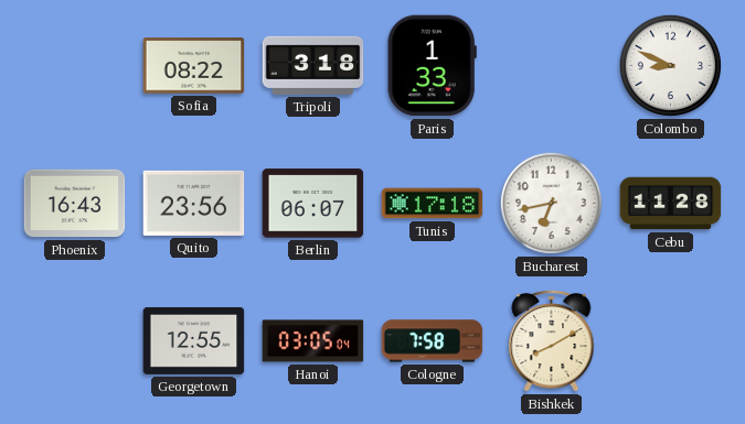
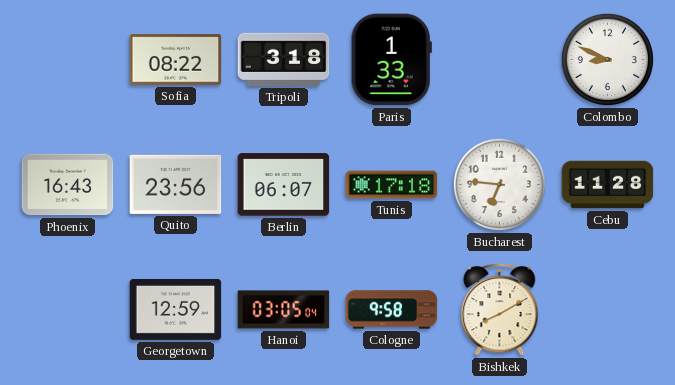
Bucharest: 6:43 -> 6:46
Georgetown: 12:55 -> 12:59
Cologne: 7:58 -> 9:58
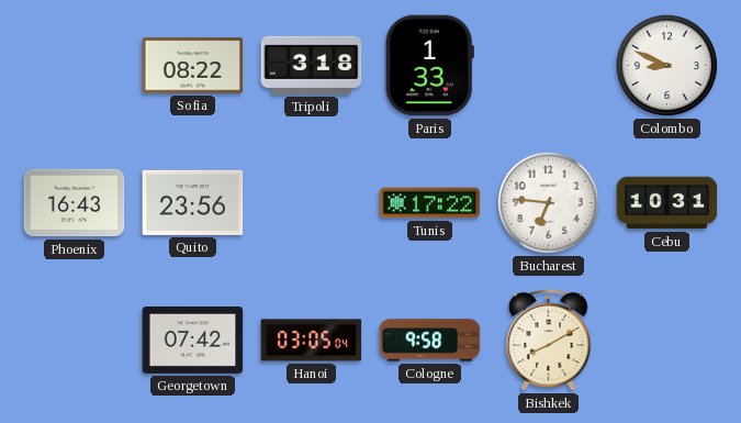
Berlin: 06:07 -> none
Tunis: 17:18 -> 17:22
Cebu: 11:28 -> 10:31
Georgetown: 12:59 -> 07:42
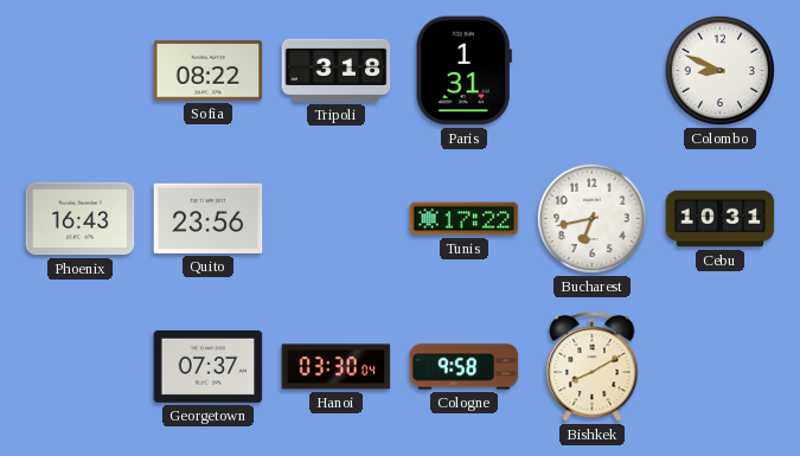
Paris: 1:33 -> 1:31
Bucharest: 6:46 -> 6:43
Georgetown: 07:42 -> 07:37
Hanoi: 03:05 -> 03:30
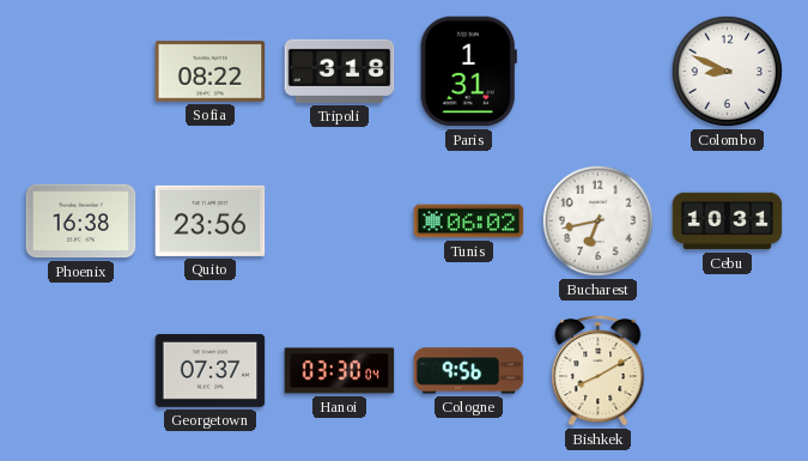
Phoenix: 16:43 -> 16:38
Tunis: 17:22 -> 06:02
Cologne: 9:58 -> 9:56
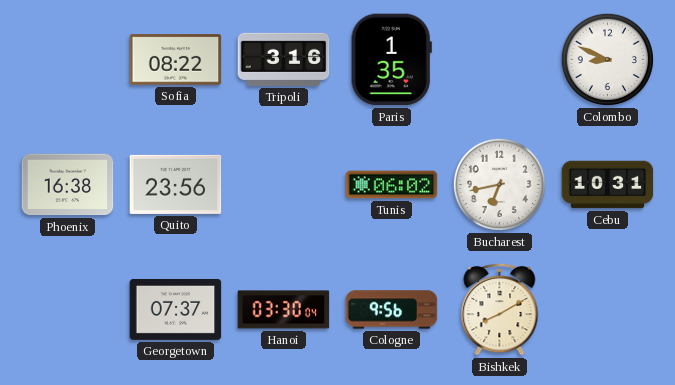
Tripoli: 3:18 -> 3:16
Paris: 1:31 -> 1:35
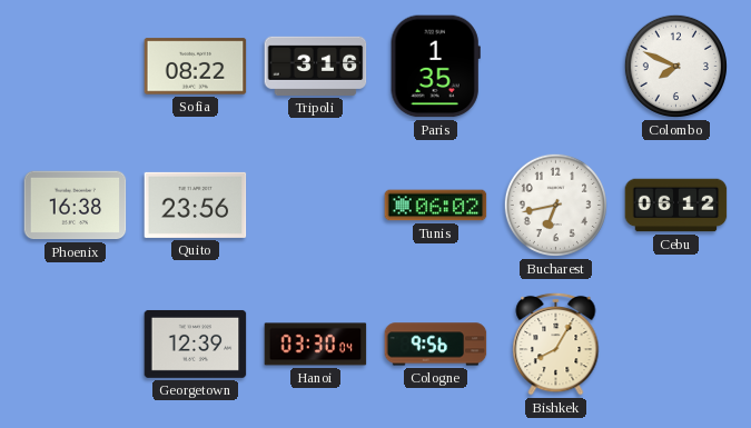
Colombo: 8:49 -> 7:49
Cebu: 10:31 -> 06:12
Georgetown: 07:37 -> 12:39
Bishkek: 8:10 -> 8:05
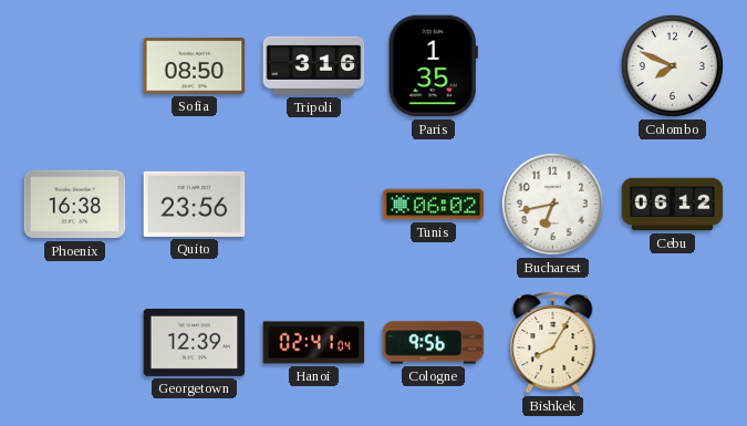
Sofia: 08:22 -> 08:50
Hanoi: 03:30 -> 02:41
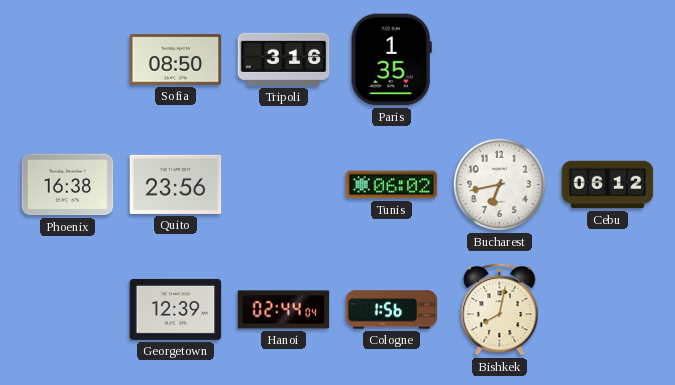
Colombo: 7:49 -> none
Hanoi: 02:41 -> 02:44
Cologne: 9:56 -> 1:56
Bishkek: 8:05 -> 8:02
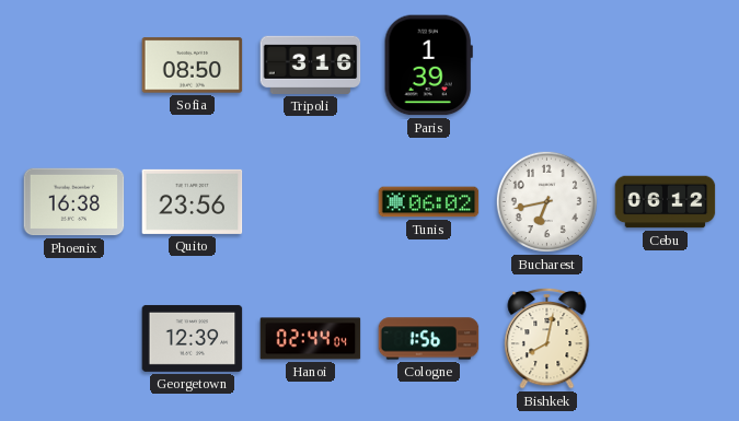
Paris: 1:35 -> 1:39
